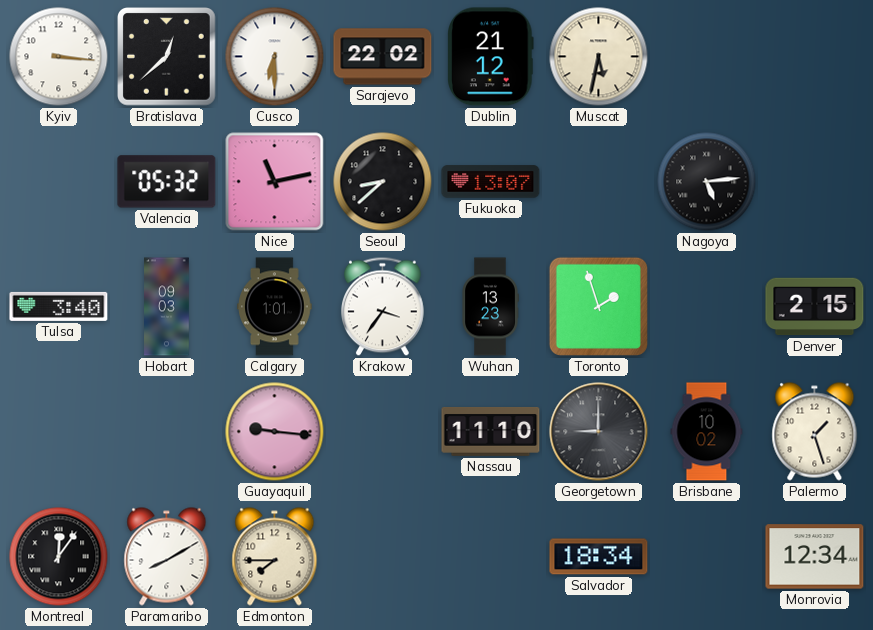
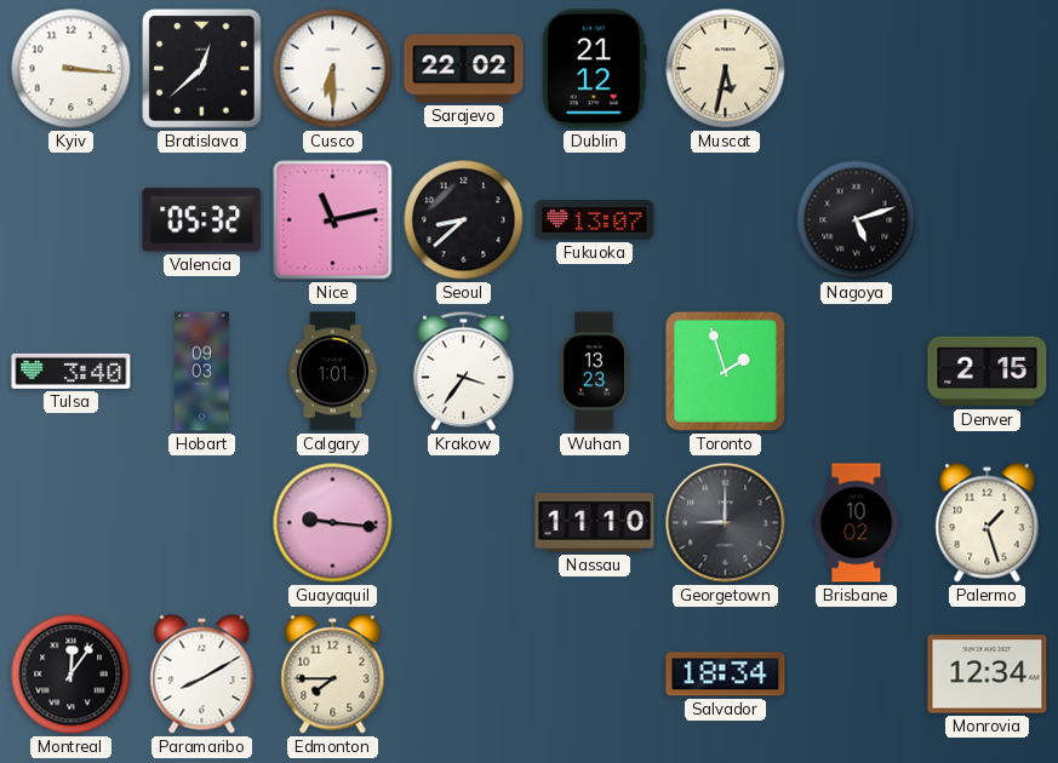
Nagoya: 5:14 -> 5:12
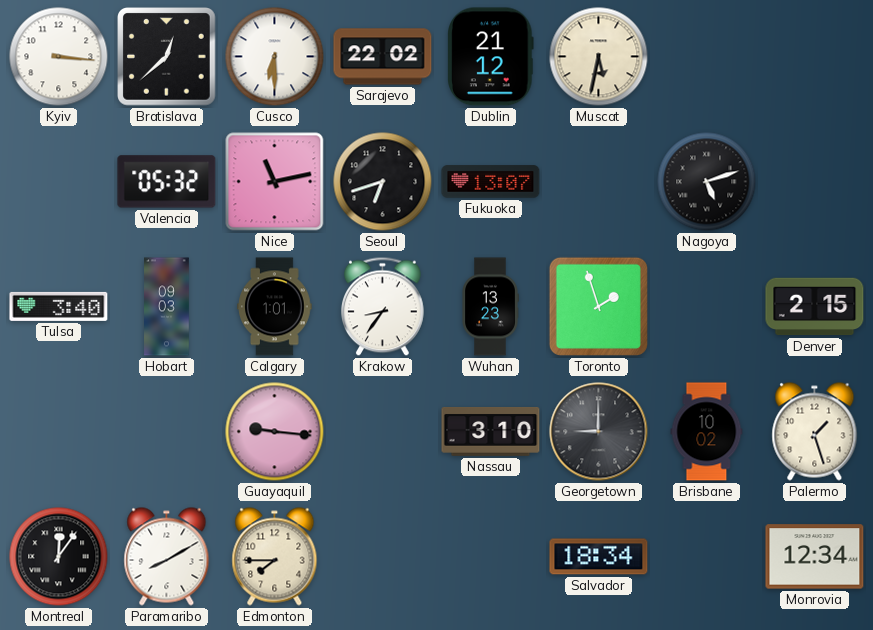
Seoul: 8:38 -> 6:42
Krakow: 3:36 -> 8:36
Nassau: 11:10 -> 3:10
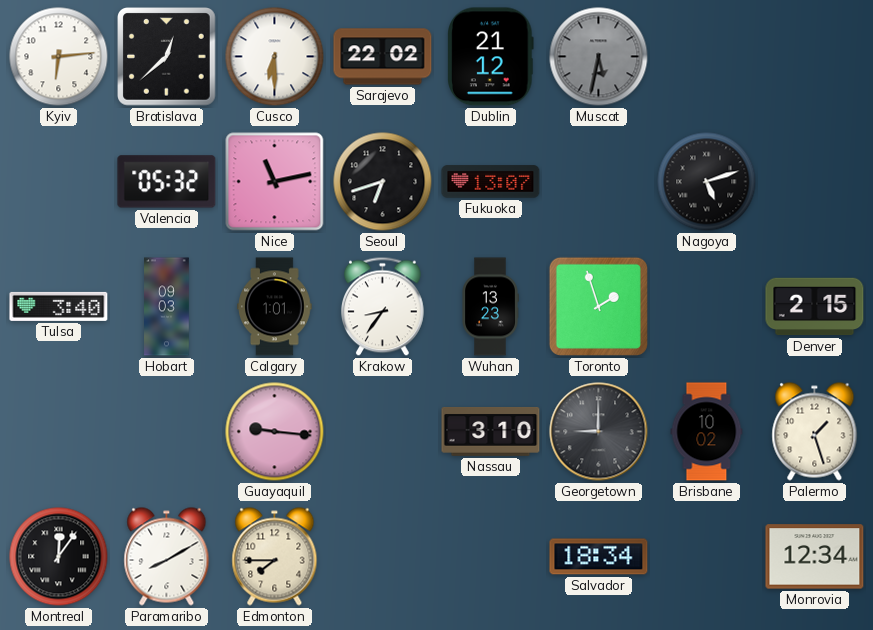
Kyiv: 3:16 -> 6:14
Muscat dial: cream -> grey
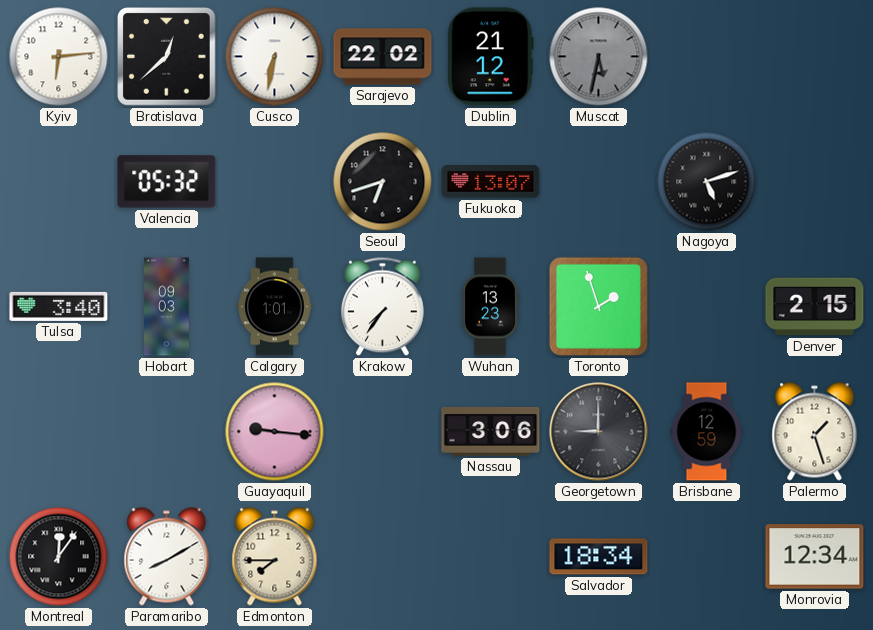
Cusco: 6:30 -> 6:32
Nice: 11:13 -> none
Krakow: 8:36 -> 7:36
Nassau: 3:10 -> 3:06
Brisbane: 10:02 -> 12:59
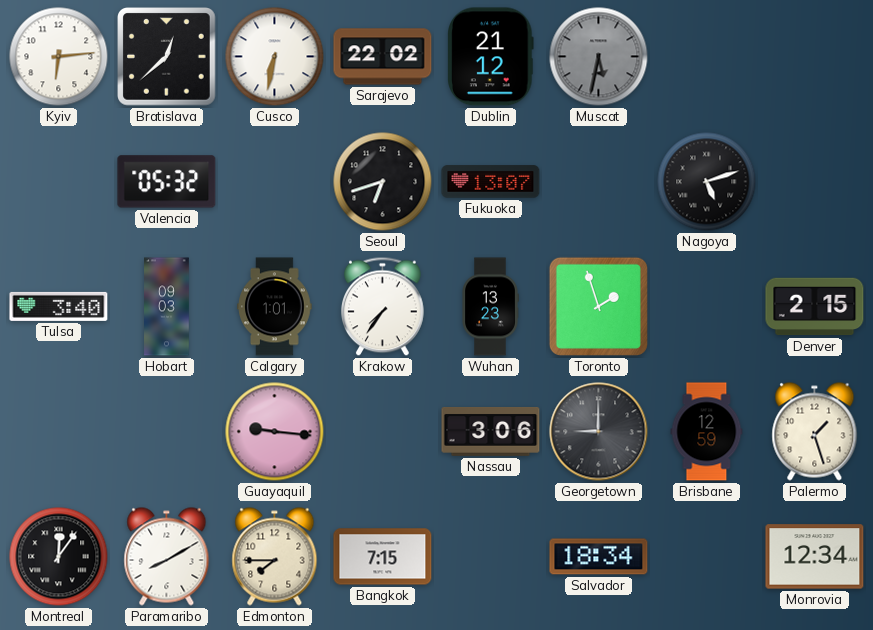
Bangkok: none -> 7:15
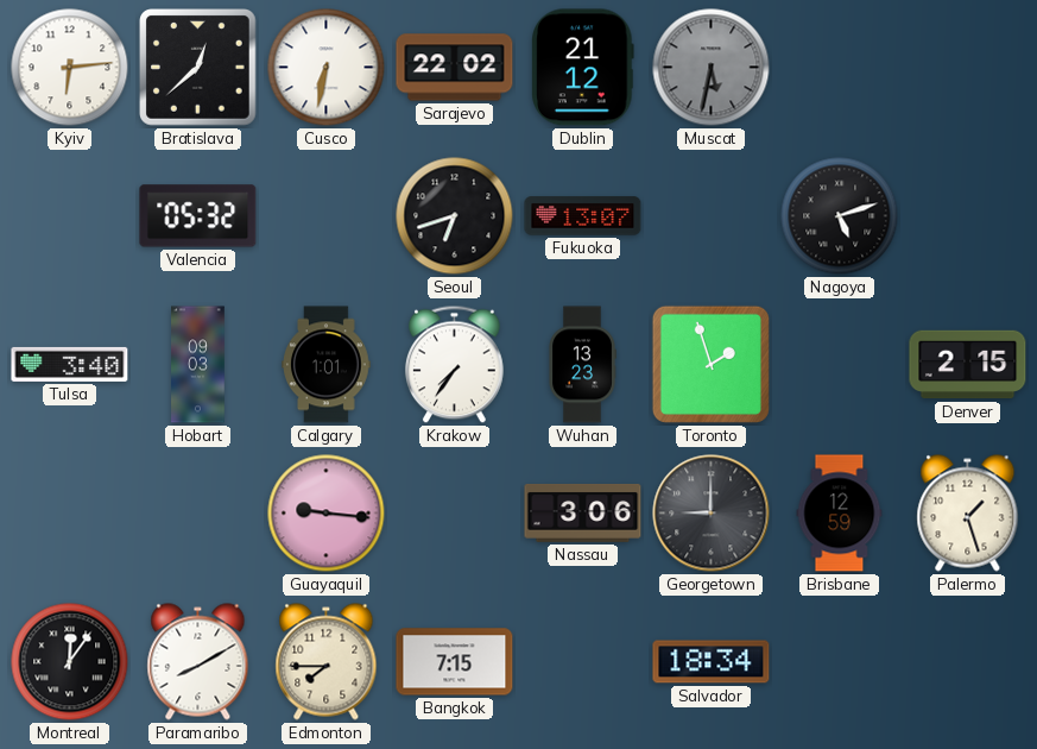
Monrovia: 12:34 -> none
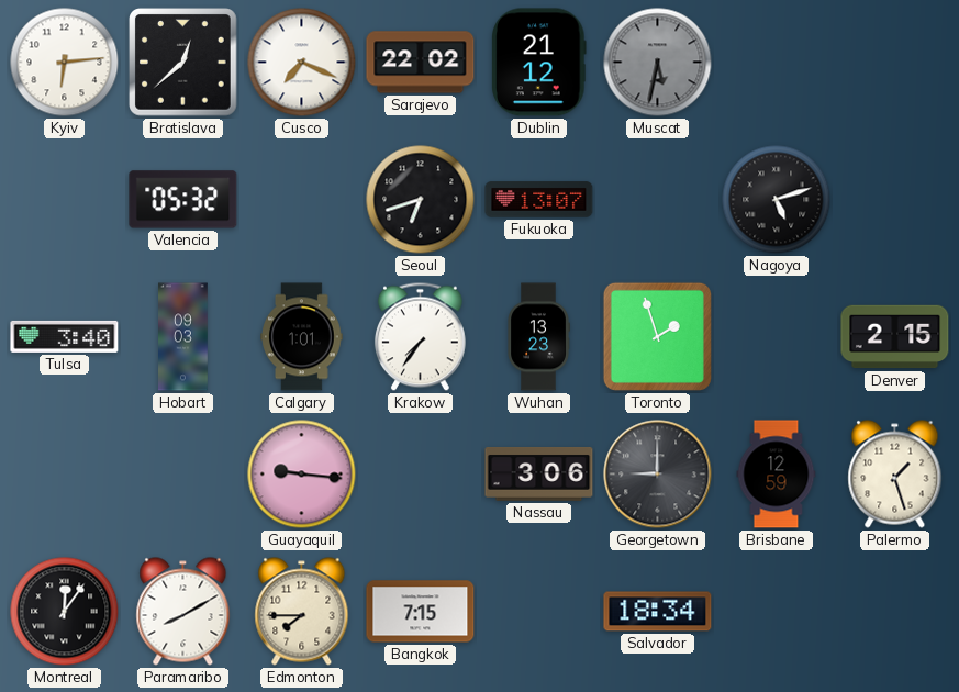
Cusco: 6:32 -> 7:19
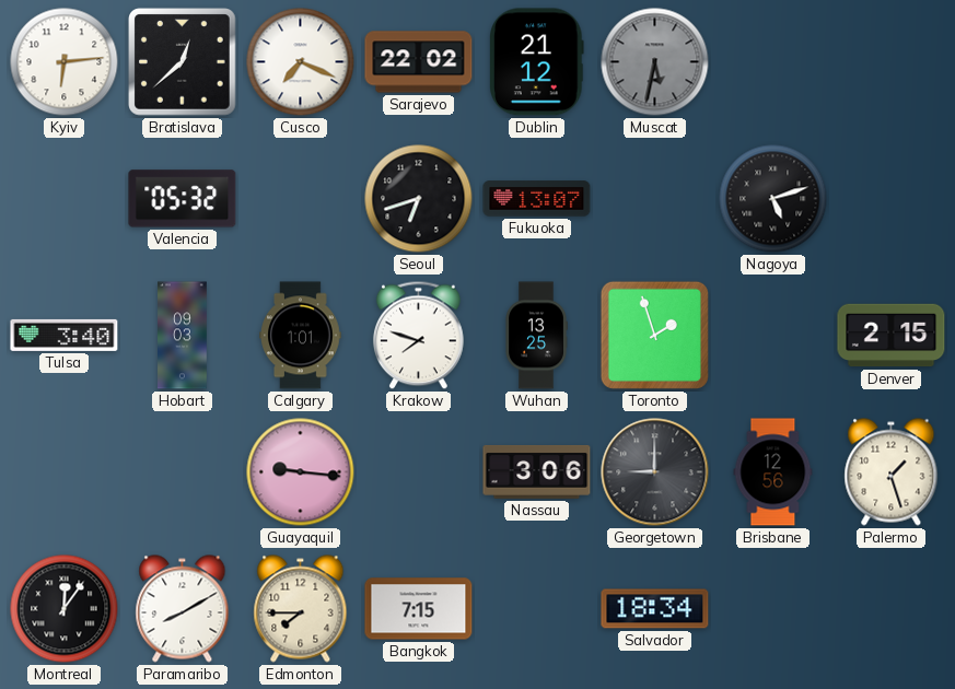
Krakow: 7:36 -> 7:48
Wuhan: 13:23 -> 13:25
Brisbane: 12:59 -> 12:56
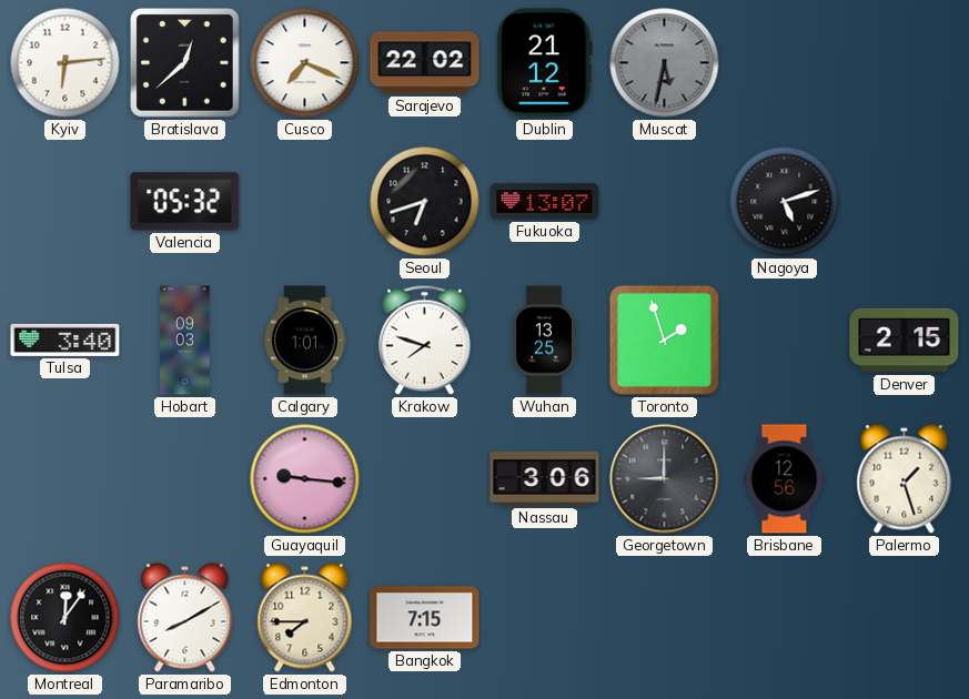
Salvador: 18:34 -> none
